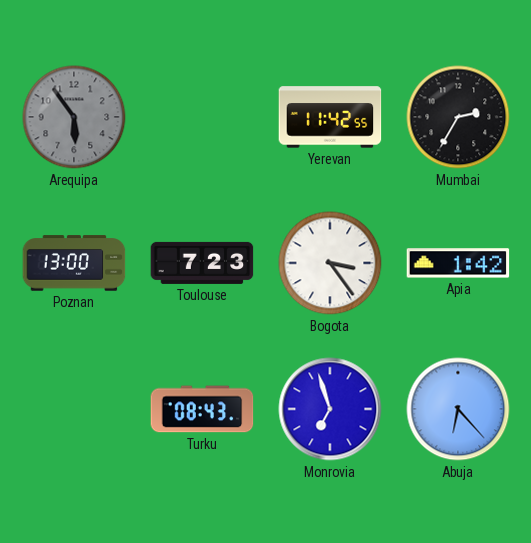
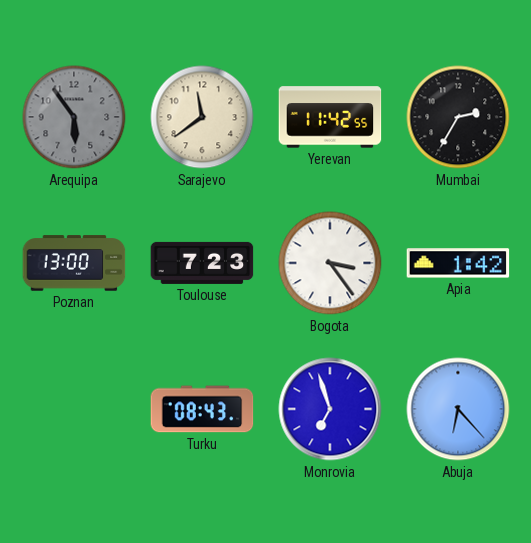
Sarajevo: none -> 11:39
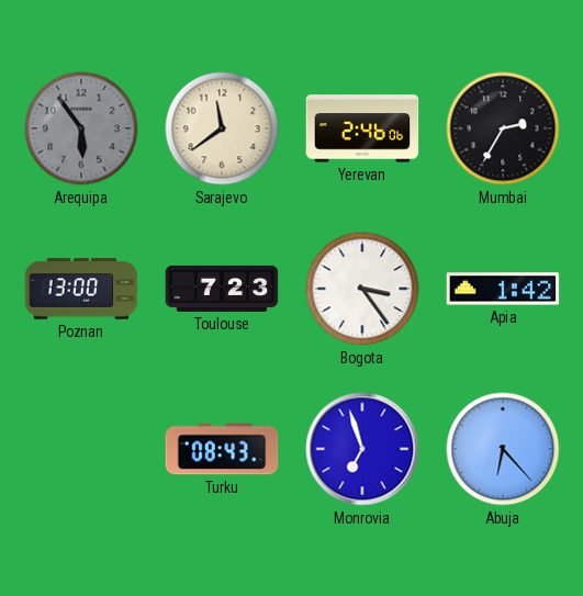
Yerevan: 11:42 -> 2:46
